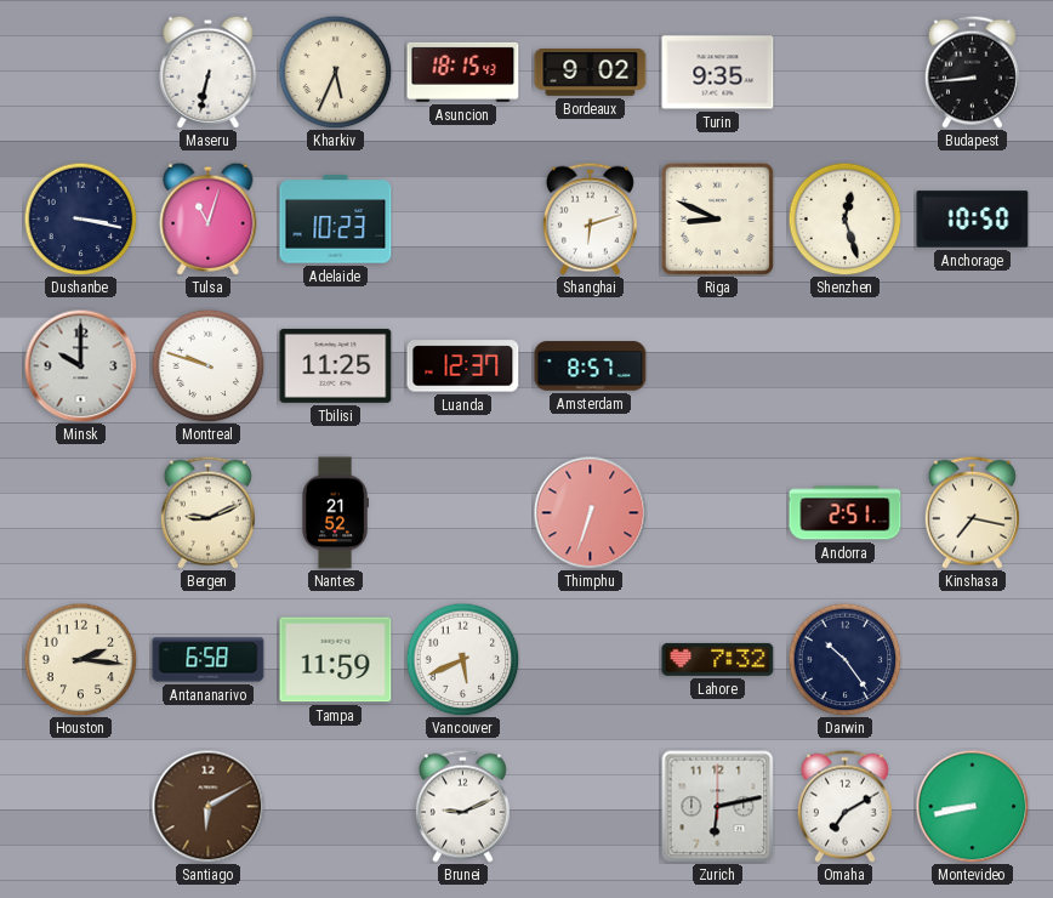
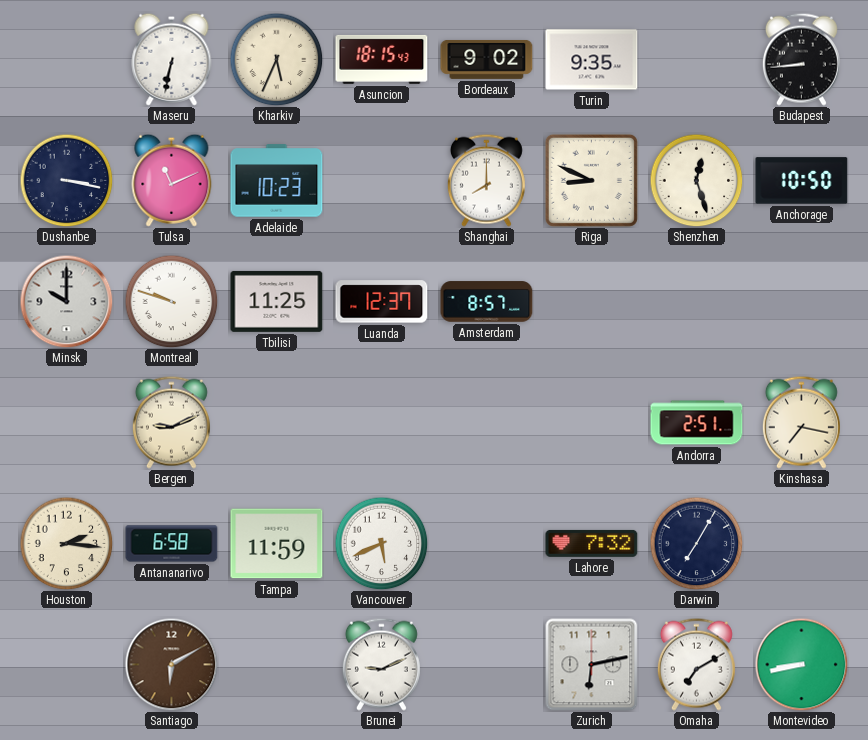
Tulsa: 11:03 -> 11:11
Shanghai: 6:12 -> 8:00
Nantes: 21:52 -> none
Thimphu: 6:33 -> none
Darwin: 10:24 -> 7:05
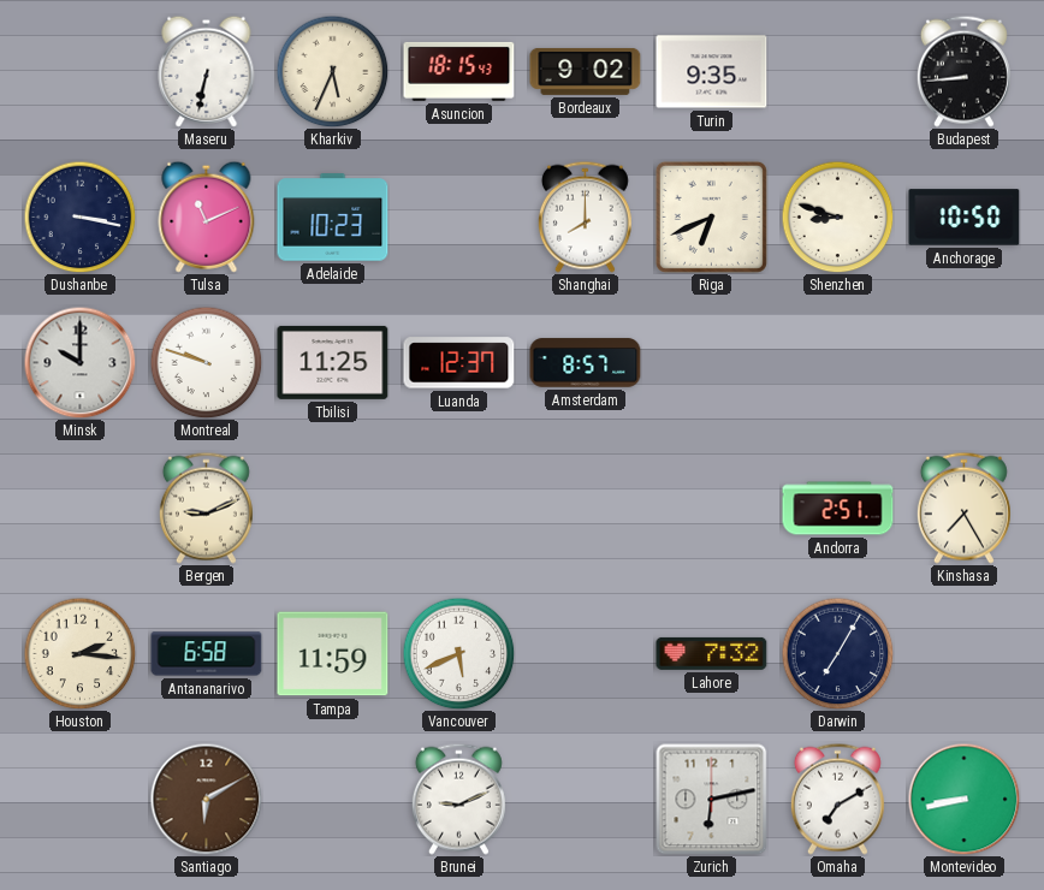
Riga: 8:49 -> 6:41
Shenzhen: 12:27 -> 8:48
Kinshasa: 7:17 -> 7:25
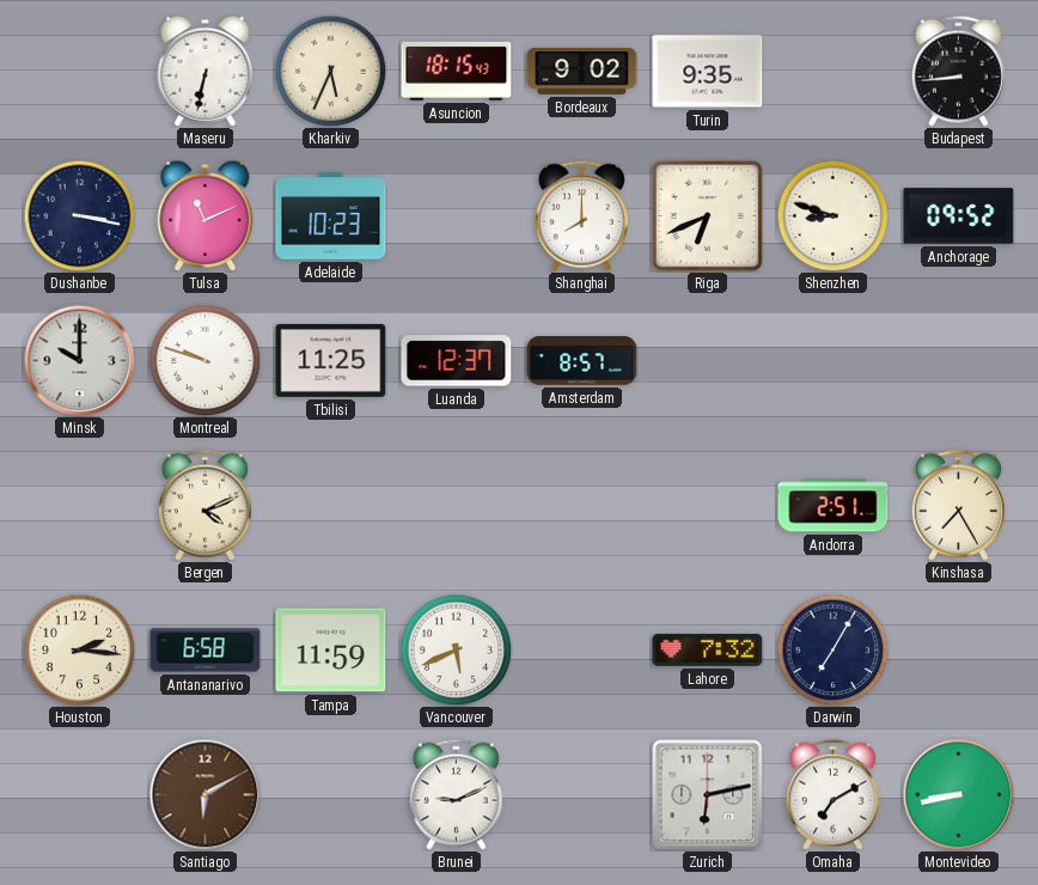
Anchorage: 10:50 -> 09:52
Bergen: 9:11 -> 4:11
